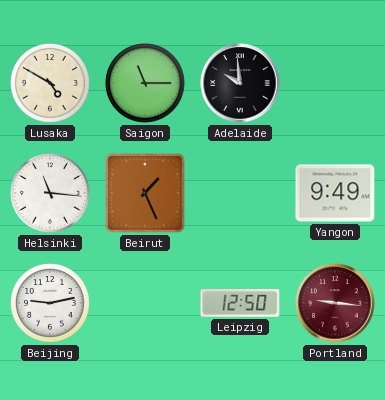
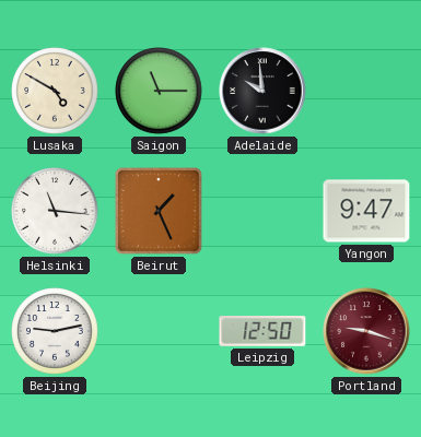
Yangon: 9:49 -> 9:47
Portland: 9:16 -> 9:18
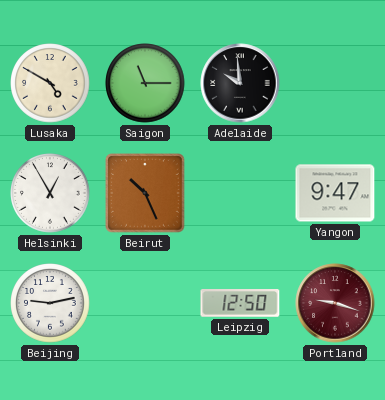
Helsinki: 11:16 -> 12:55
Beirut: 1:26 -> 10:26
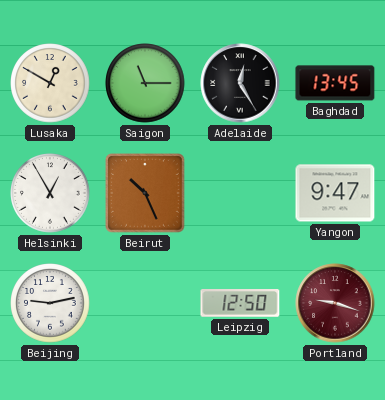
Lusaka: 4:50 -> 12:50
Adelaide: 9:59 -> 12:25
Baghdad: none -> 13:45
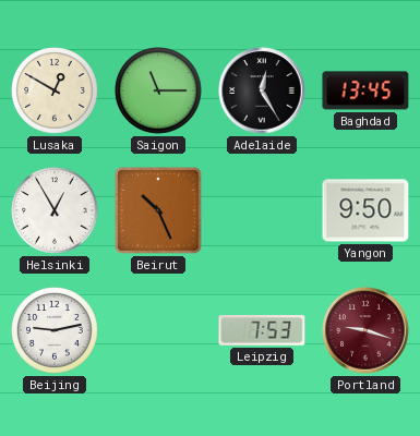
Yangon: 9:47 -> 9:50
Leipzig: 12:50 -> 7:53
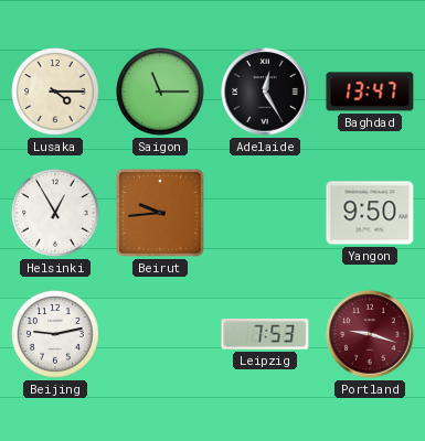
Lusaka: 12:50 -> 4:15
Baghdad: 13:45 -> 13:47
Beirut: 10:26 -> 9:44
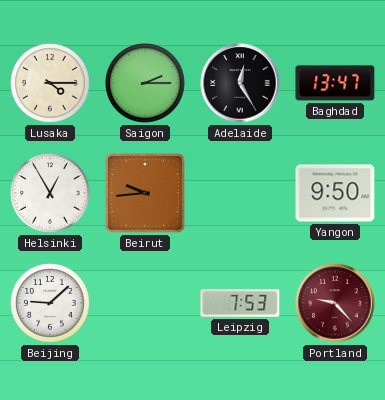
Saigon: 11:15 -> 2:15
Beijing: 9:13 -> 9:08
Portland: 9:18 -> 9:23
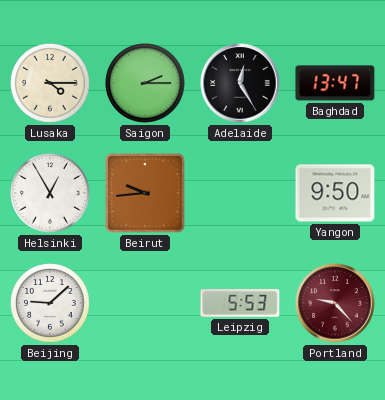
Leipzig: 7:53 -> 5:53
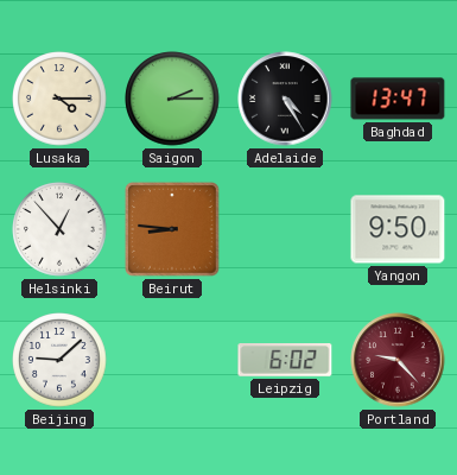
Adelaide: 12:25 -> 4:25
Helsinki: 12:55 -> 12:53
Beirut: 9:44 -> 8:46
Leipzig: 5:53 -> 6:02
